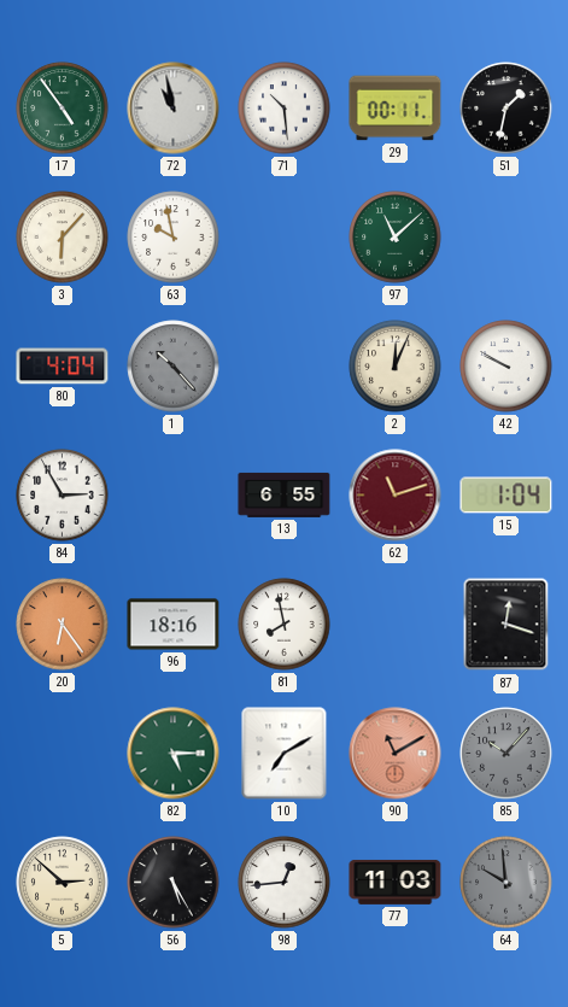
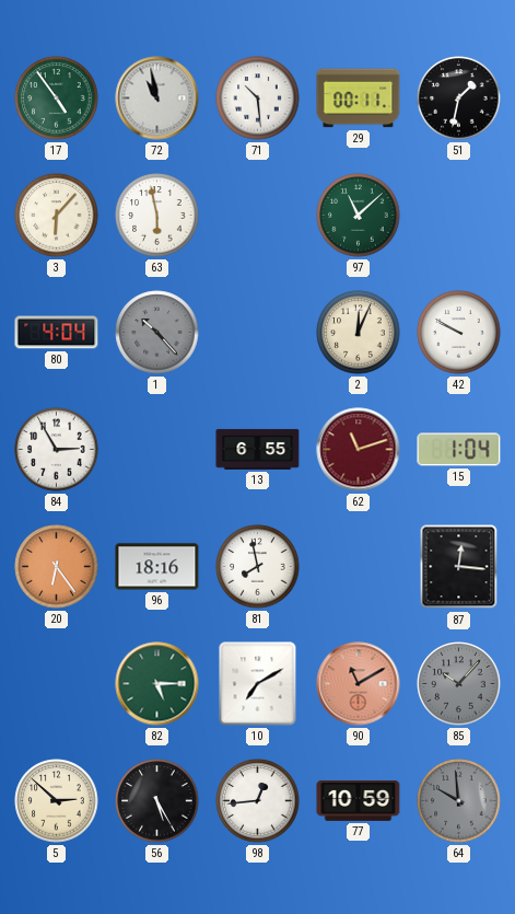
63: 9:58 -> 5:58
87: 12:18 -> 12:16
77: 11:03 -> 10:59
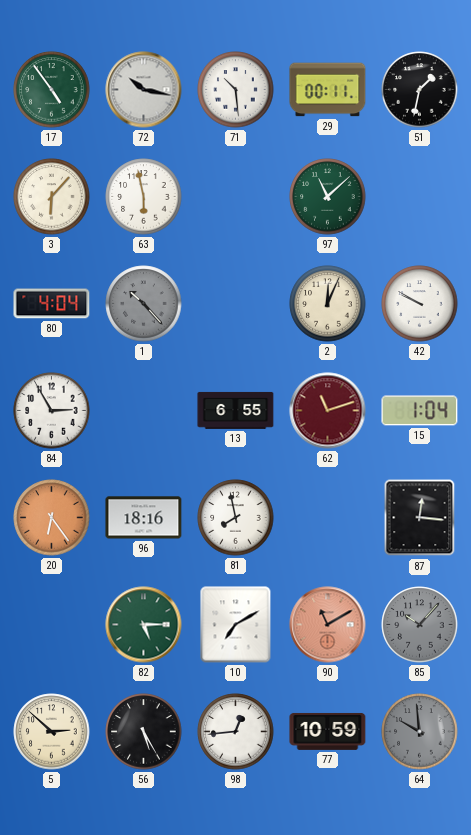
72: 10:58 -> 10:17
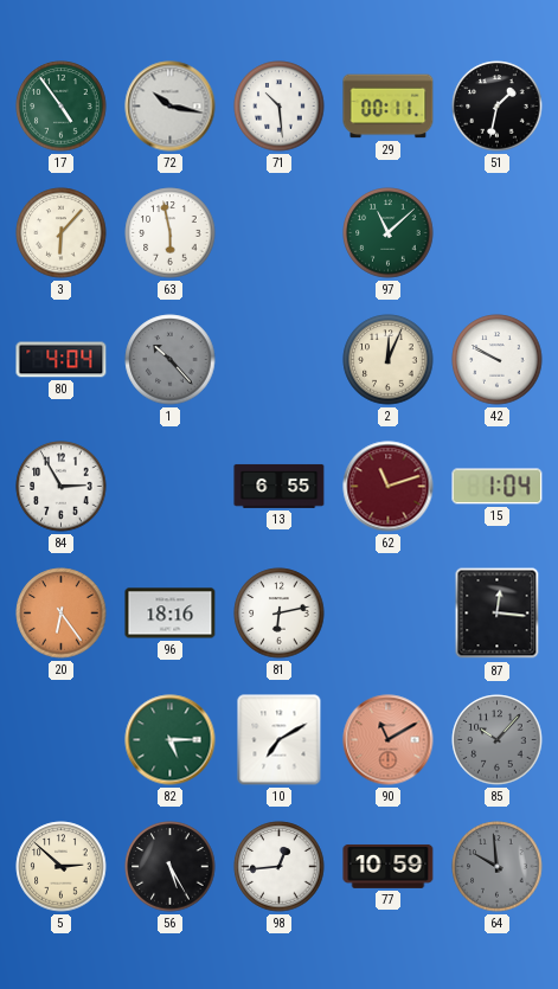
81: 7:58 -> 6:13
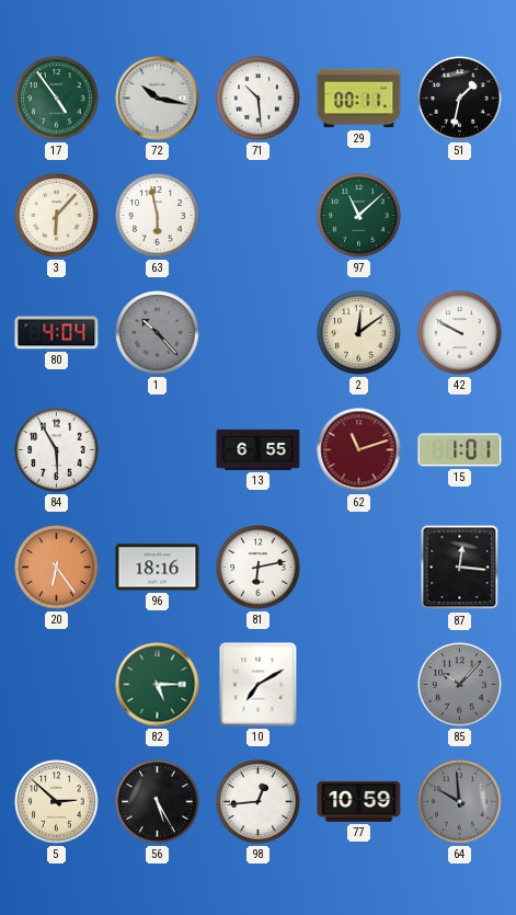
2: 12:04 -> 12:09
84: 2:55 -> 5:55
15: 1:04 -> 1:01
90: 11:10 -> none
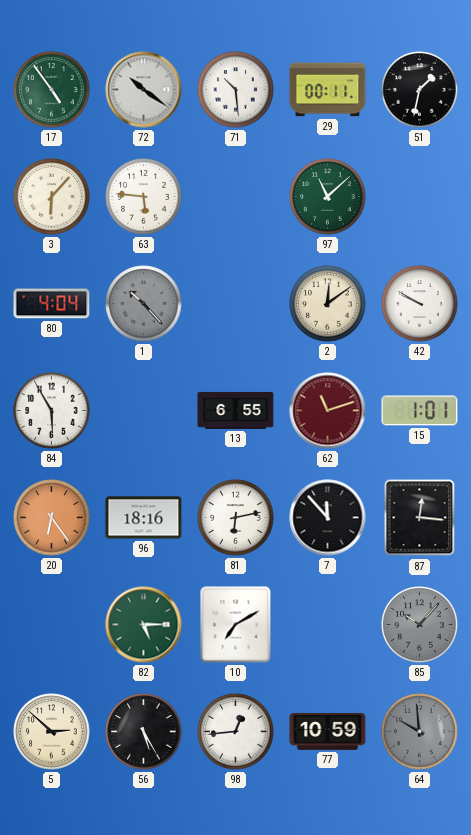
72: 10:17 -> 10:21
63: 5:58 -> 5:46
7: none -> 11:53
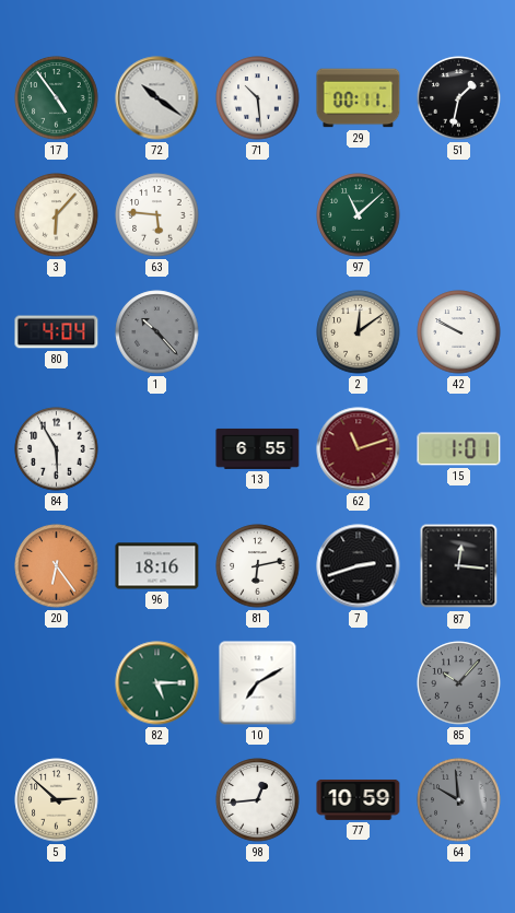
7: 11:53 -> 2:42
56: 5:25 -> none
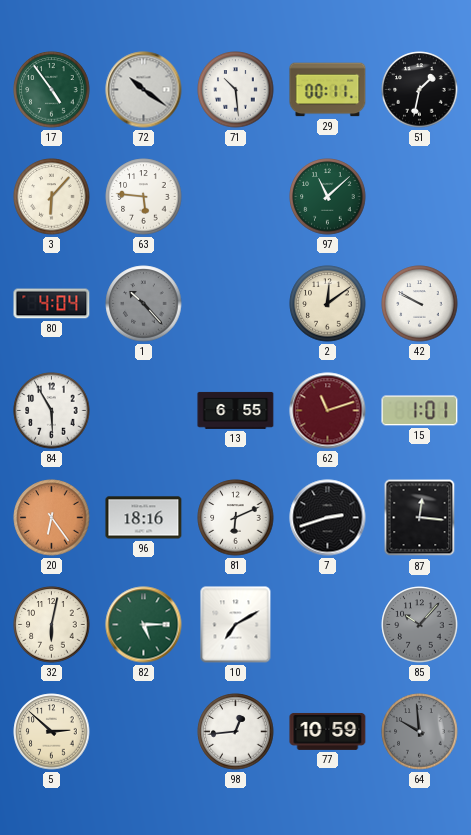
81: 6:13 -> 6:11
32: none -> 6:02
